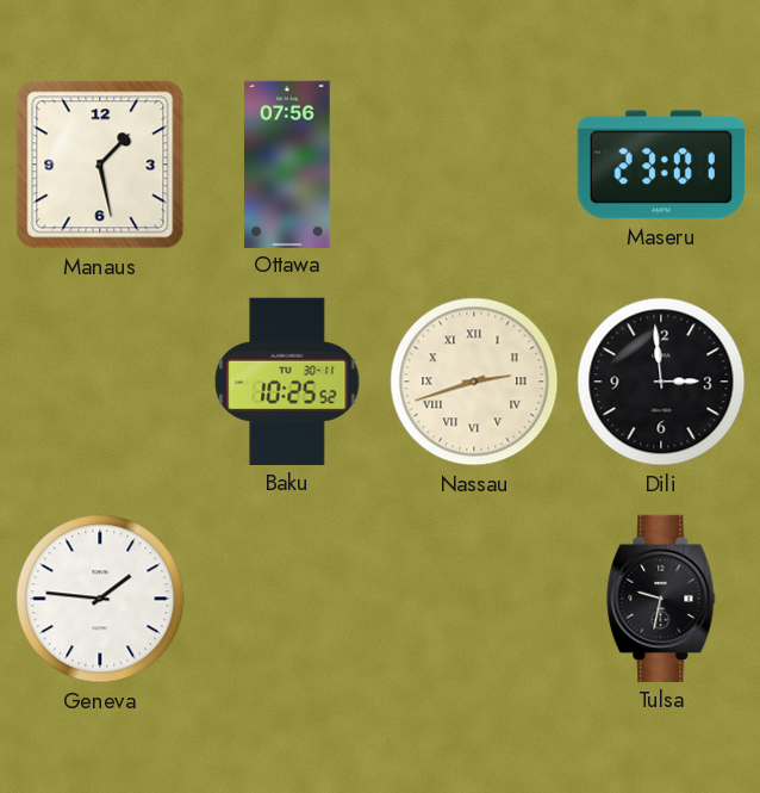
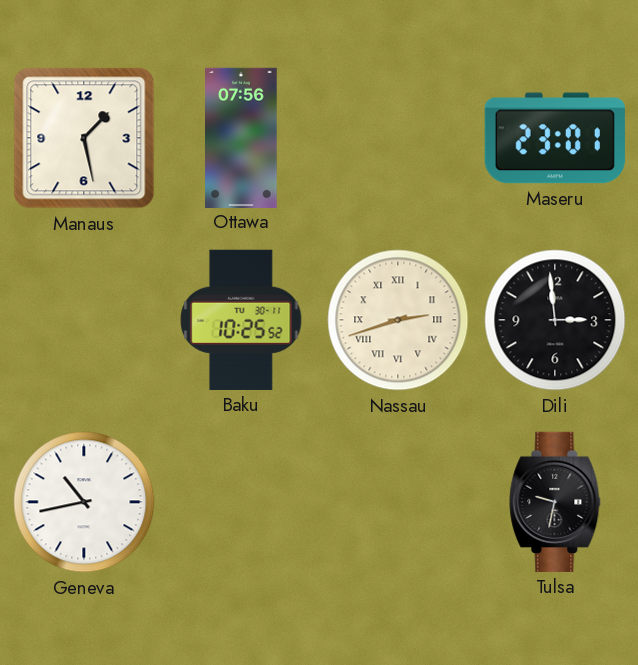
Geneva: 1:46 -> 10:43
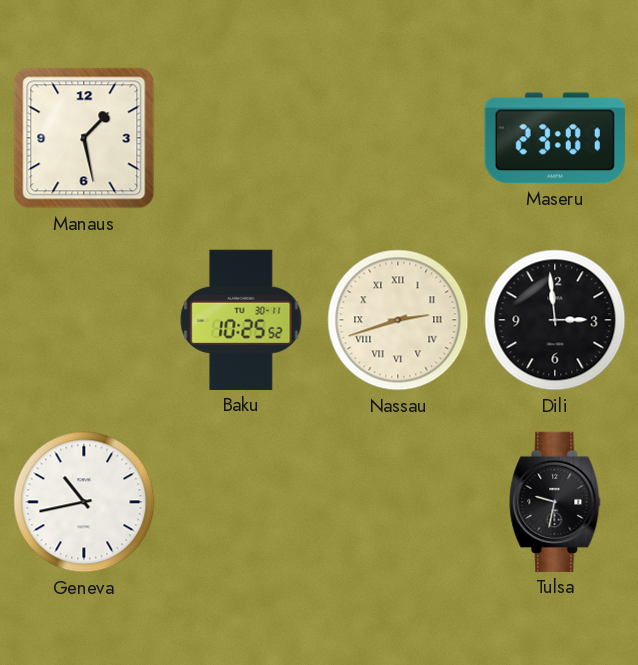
Ottawa: 07:56 -> none
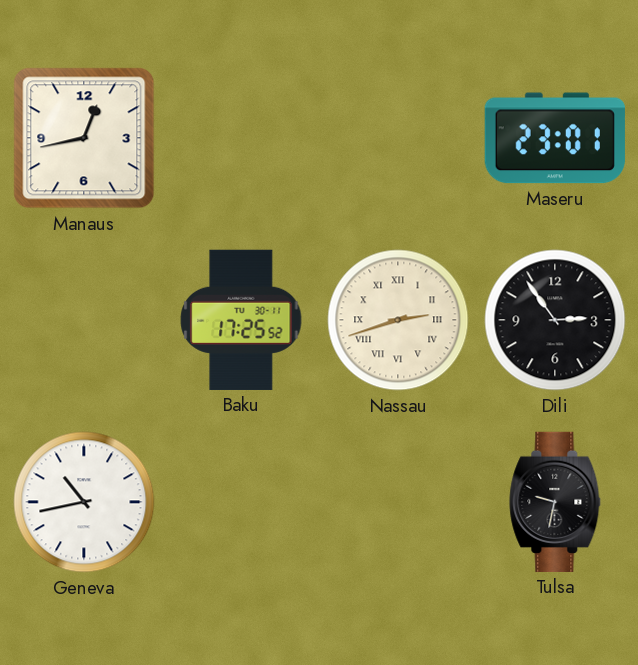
Manaus: 1:28 -> 12:43
Baku: 10:25 -> 17:25
Dili: 2:59 -> 2:54
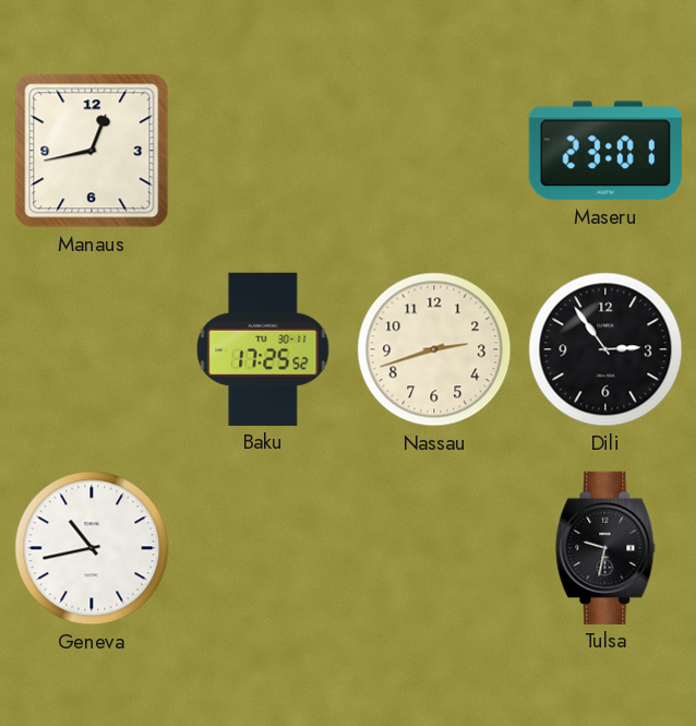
Nassau numerals: Roman -> Arabic
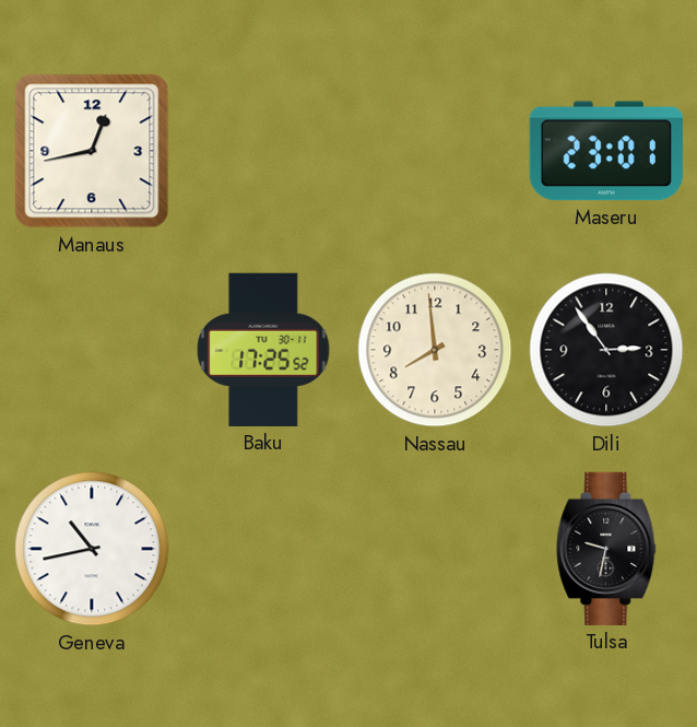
Nassau: 2:42 -> 7:59
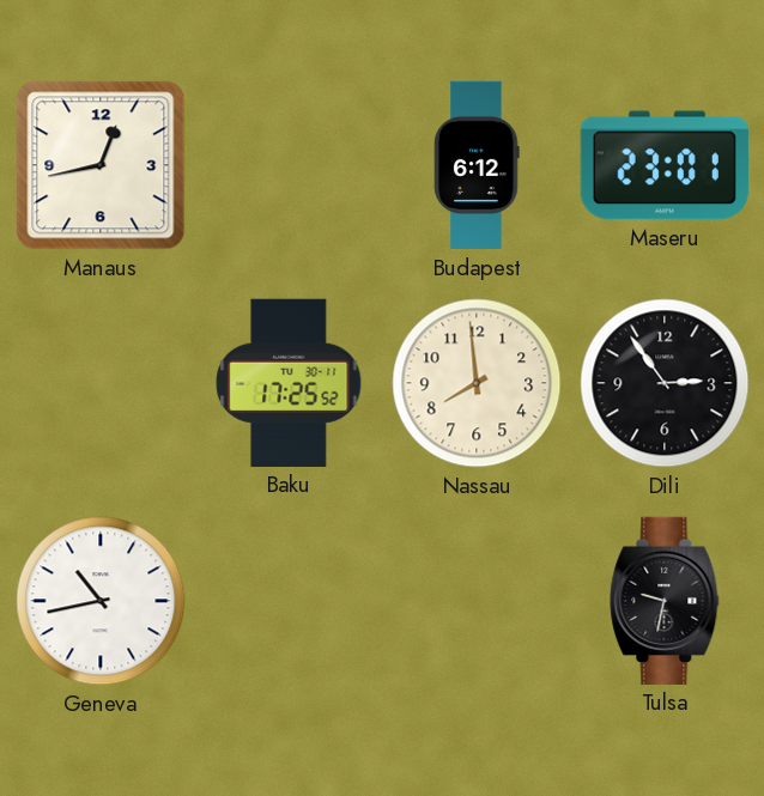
Budapest: none -> 6:12
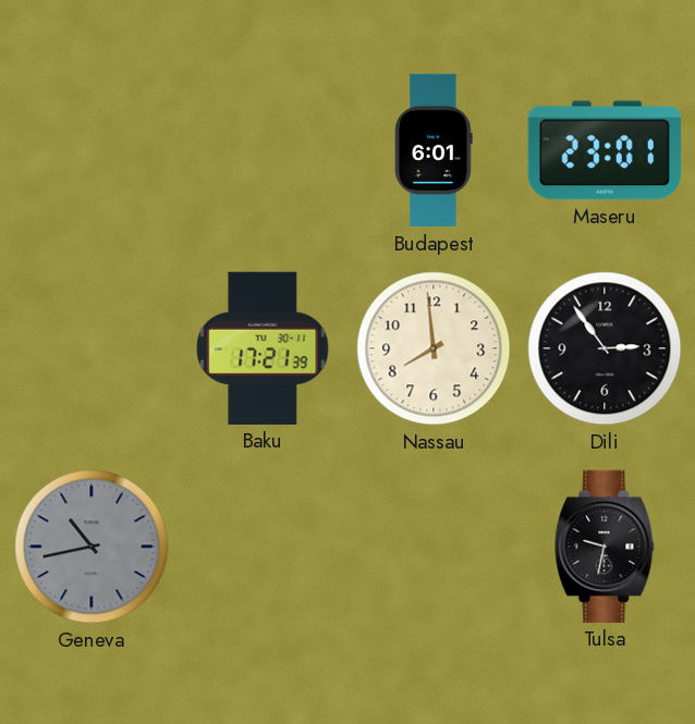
Manaus: 12:43 -> none
Budapest: 6:12 -> 6:01
Baku: 17:25 -> 17:21
Geneva dial: white -> grey
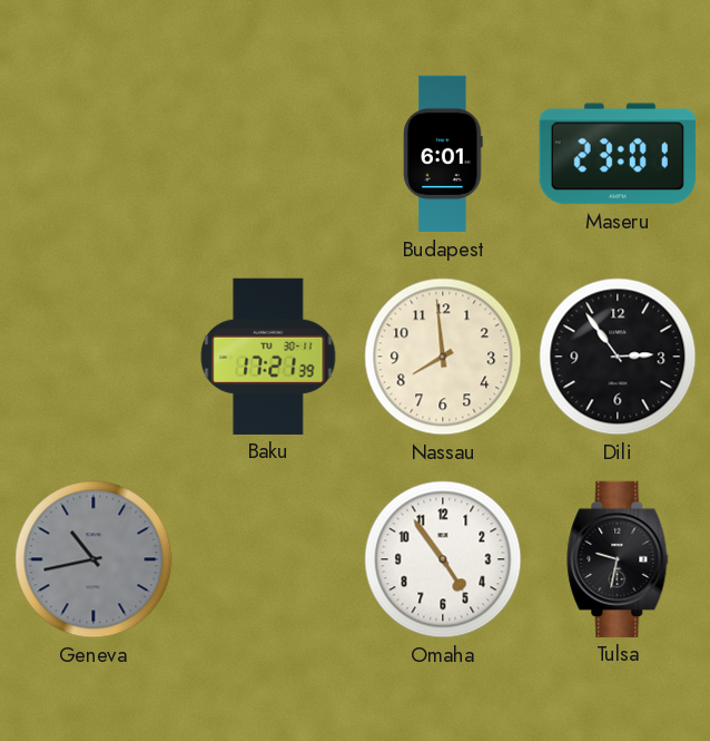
Omaha: none -> 4:54
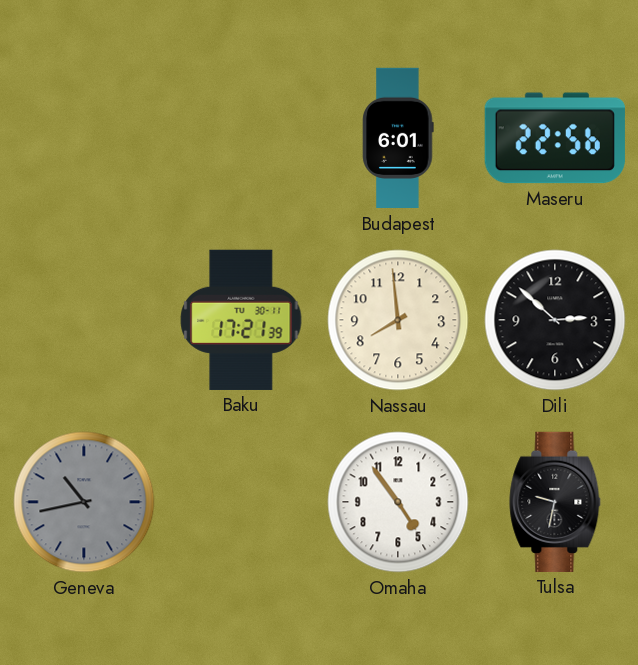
Maseru: 23:01 -> 22:56
Dili: 2:54 -> 2:52
